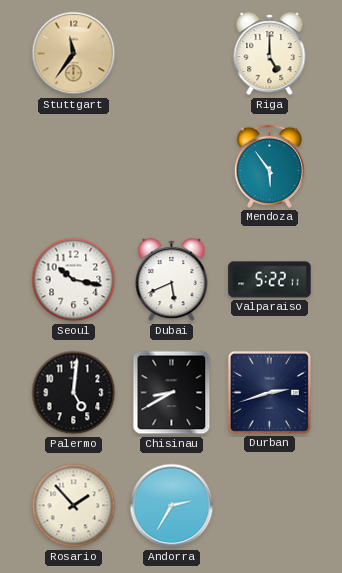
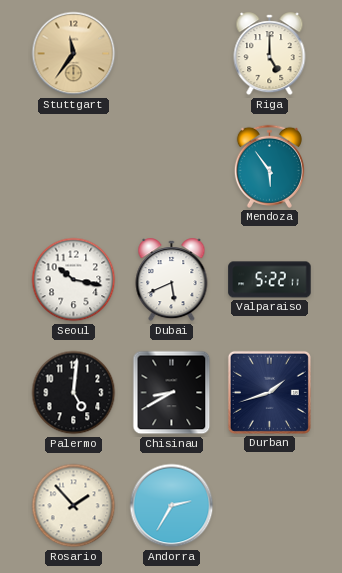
Durban: 2:42 -> 1:42
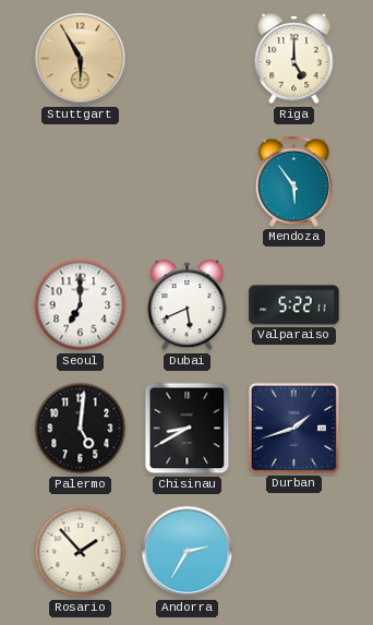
Stuttgart: 11:36 -> 5:55
Seoul: 10:17 -> 7:00
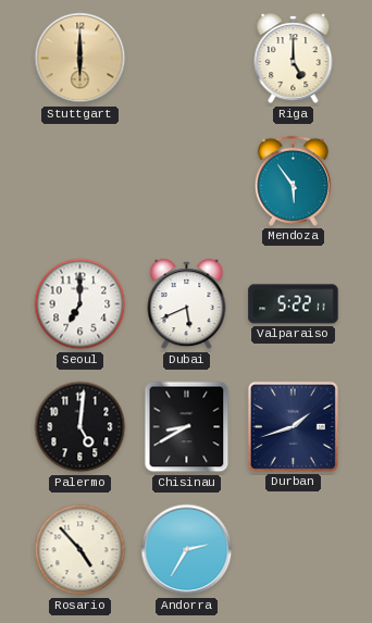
Stuttgart: 5:55 -> 6:00
Rosario: 1:53 -> 4:53
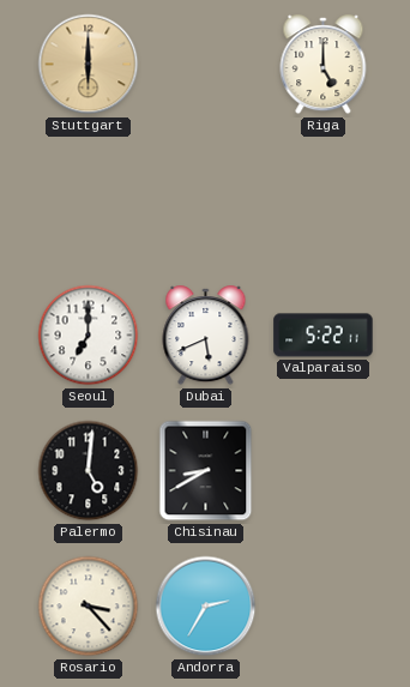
Mendoza: 5:54 -> none
Durban: 1:42 -> none
Rosario: 4:53 -> 3:23
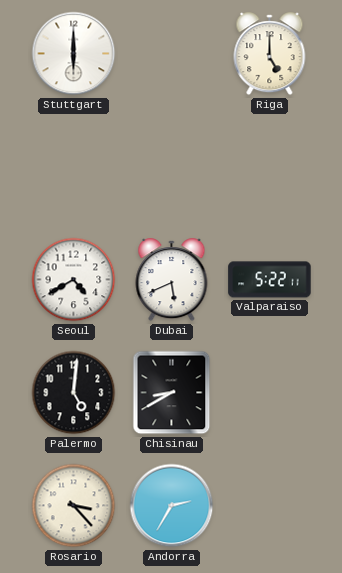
Stuttgart dial: champagne -> white
Seoul: 7:00 -> 4:40
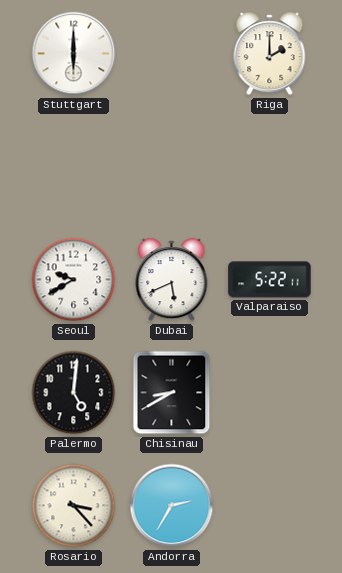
Riga: 5:00 -> 2:00
Seoul: 4:40 -> 9:40
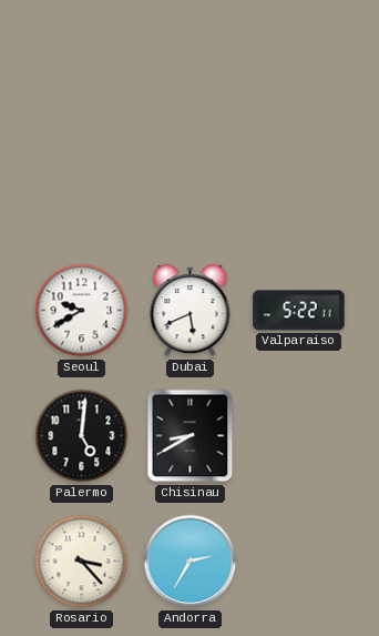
Stuttgart: 6:00 -> none
Riga: 2:00 -> none
